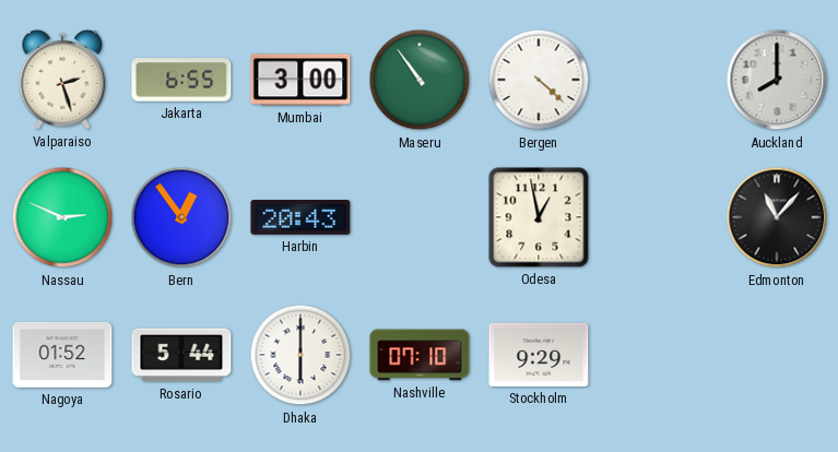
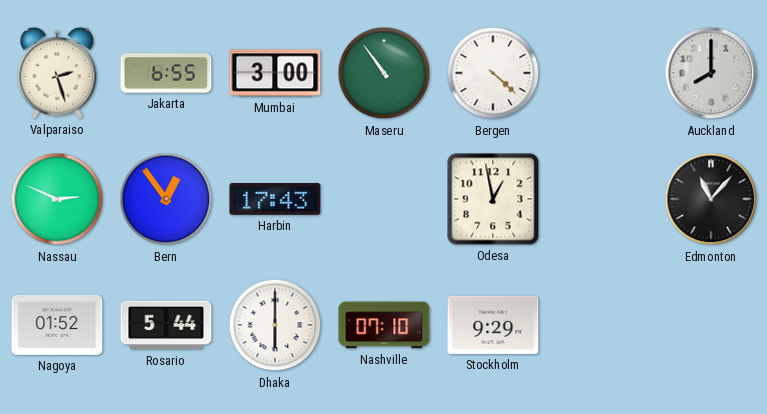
Harbin: 20:43 -> 17:43
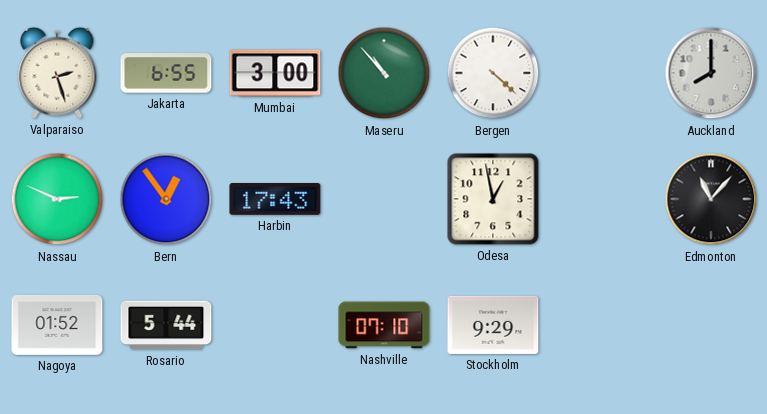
Maseru: 10:54 -> 10:53
Dhaka: 6:00 -> none
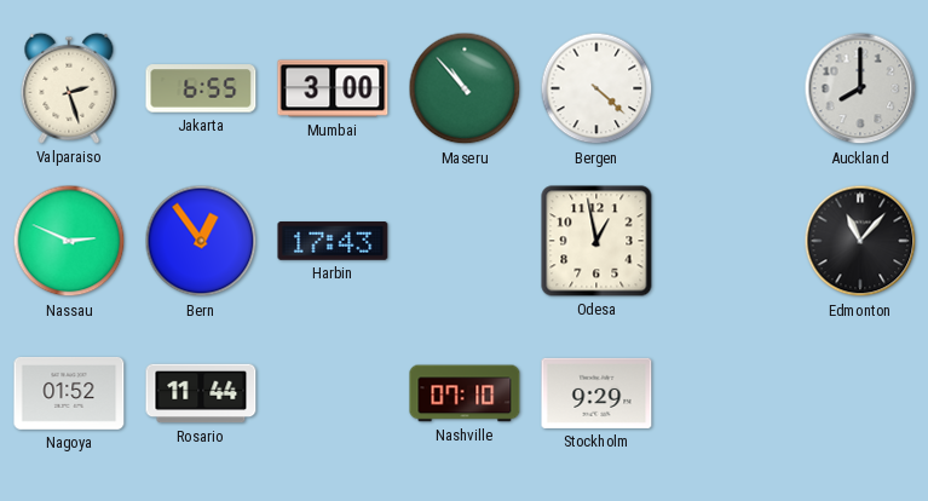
Rosario: 5:44 -> 11:44
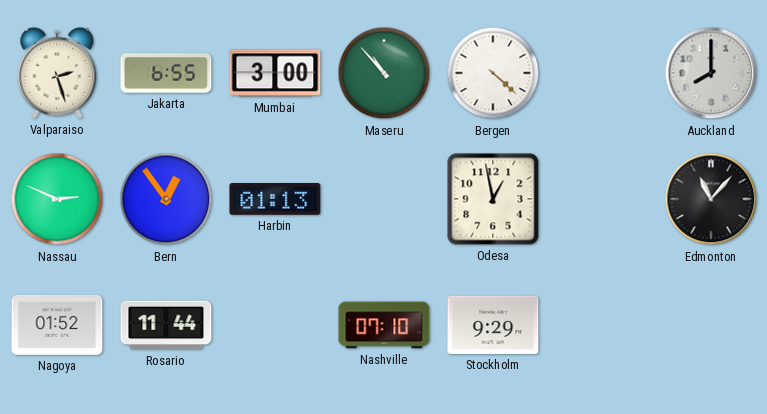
Harbin: 17:43 -> 01:13
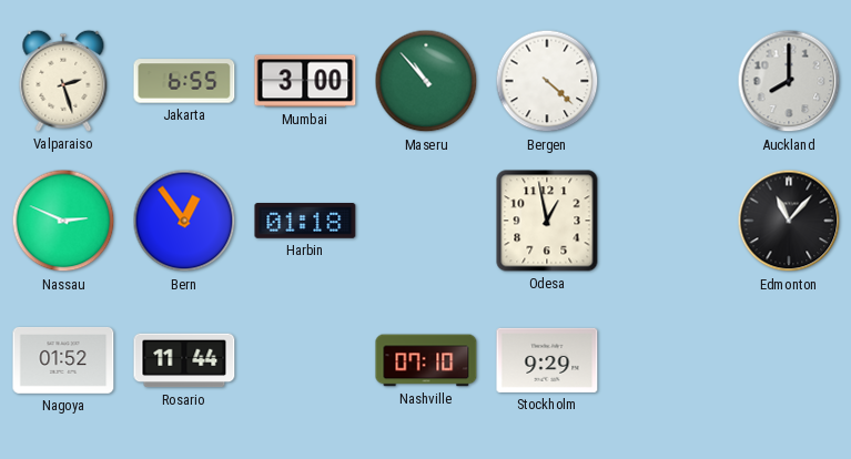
Harbin: 01:13 -> 01:18
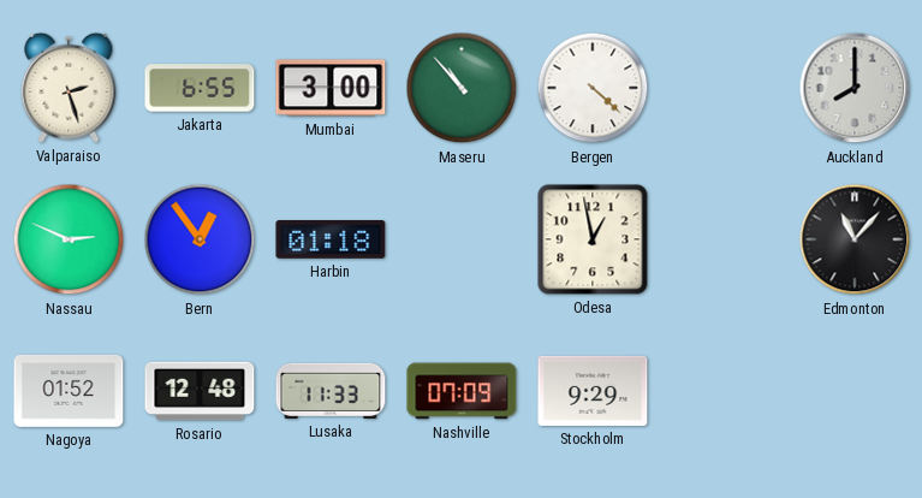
Rosario: 11:44 -> 12:48
Lusaka: none -> 11:33
Nashville: 07:10 -> 07:09
